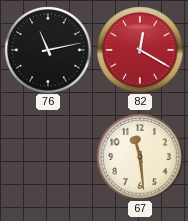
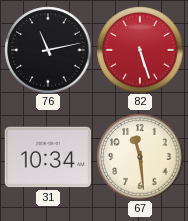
82: 12:20 -> 5:27
31: none -> 10:34
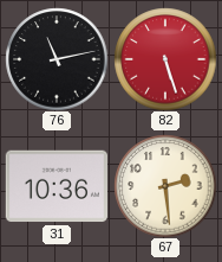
31: 10:34 -> 10:36
67: 11:29 -> 2:29
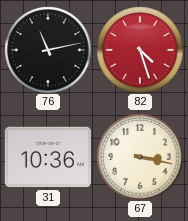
82: 5:27 -> 4:27
67: 2:29 -> 3:17
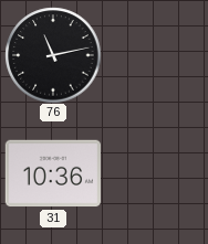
82: 4:27 -> none
67: 3:17 -> none
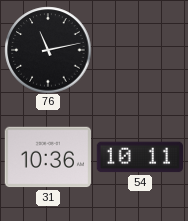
54: none -> 10:11
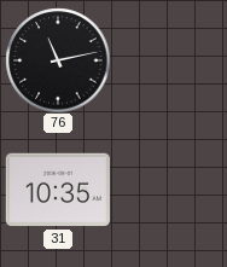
31: 10:36 -> 10:35
54: 10:11 -> none
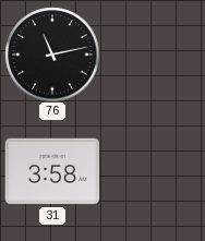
31: 10:35 -> 3:58
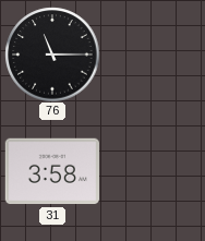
76: 11:13 -> 11:15
